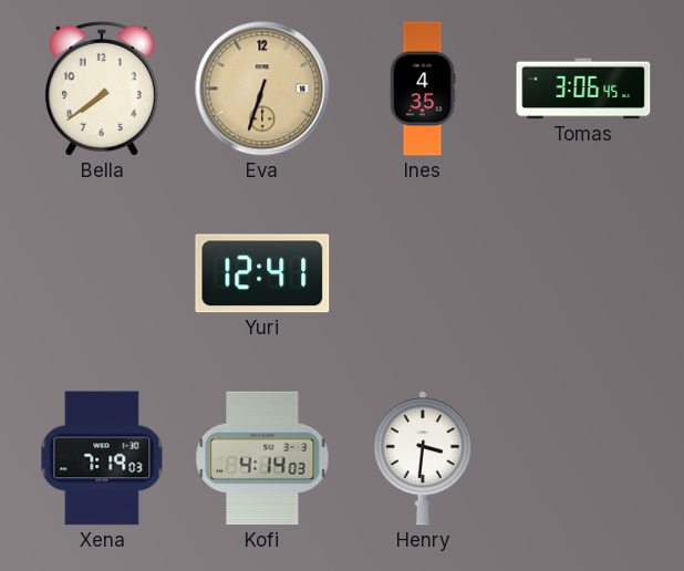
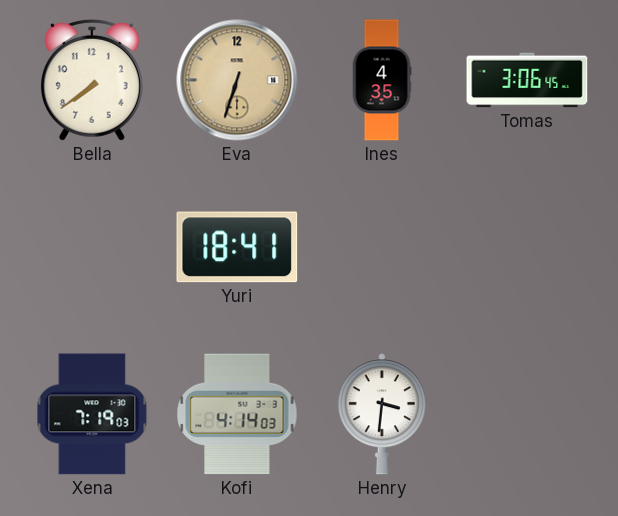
Yuri: 12:41 -> 18:41
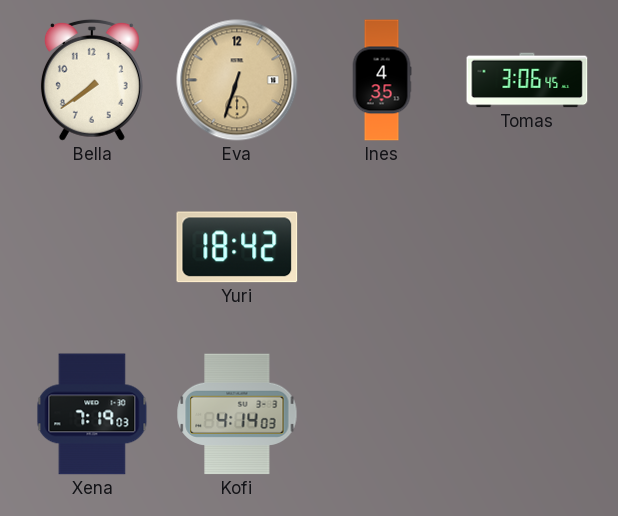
Yuri: 18:41 -> 18:42
Henry: 3:31 -> none
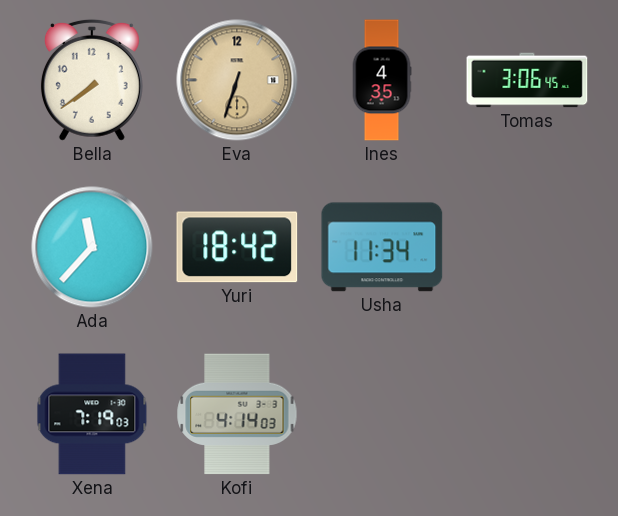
Ada: none -> 11:37
Usha: none -> 11:34
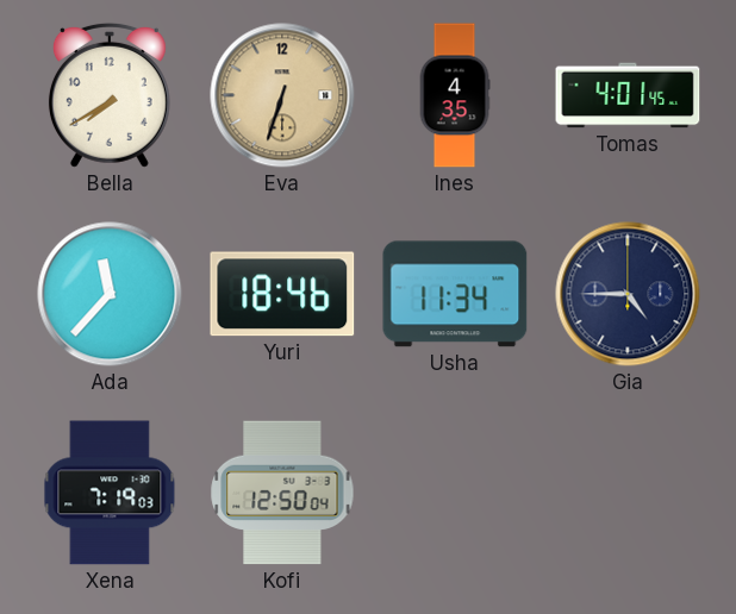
Bella: 7:39 -> 7:40
Tomas: 3:06 -> 4:01
Yuri: 18:42 -> 18:46
Gia: none -> 4:45
Kofi: 4:14 -> 12:50
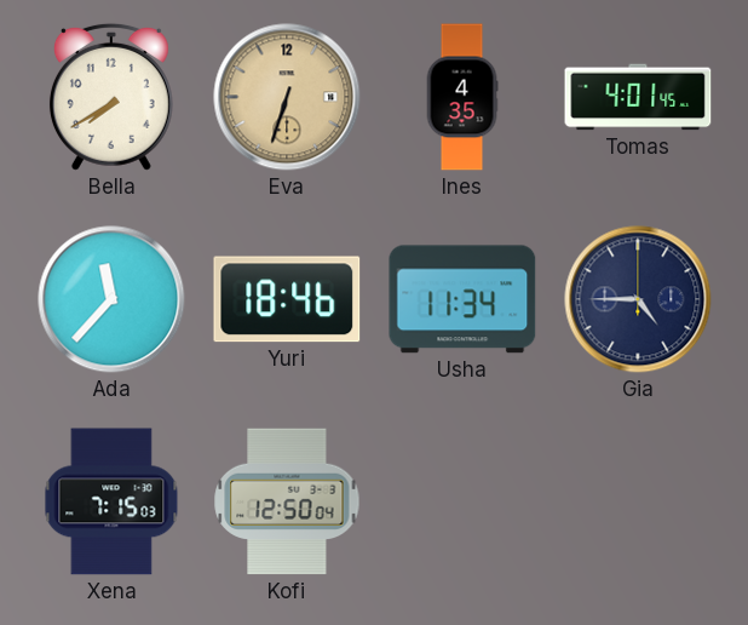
Xena: 7:19 -> 7:15
